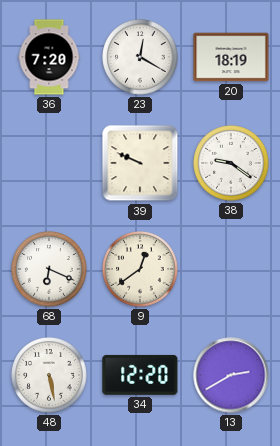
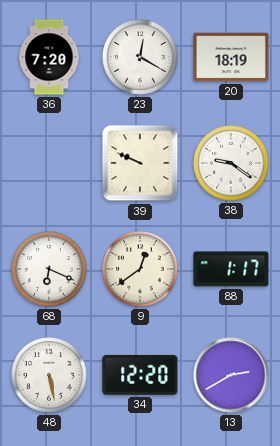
88: none -> 1:17
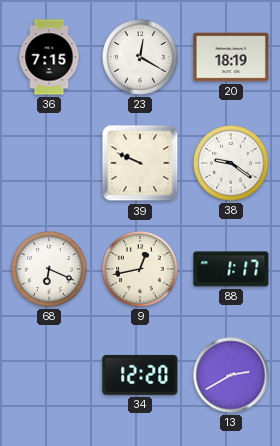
36: 7:20 -> 7:15
9: 12:39 -> 12:43
48: 5:28 -> none
